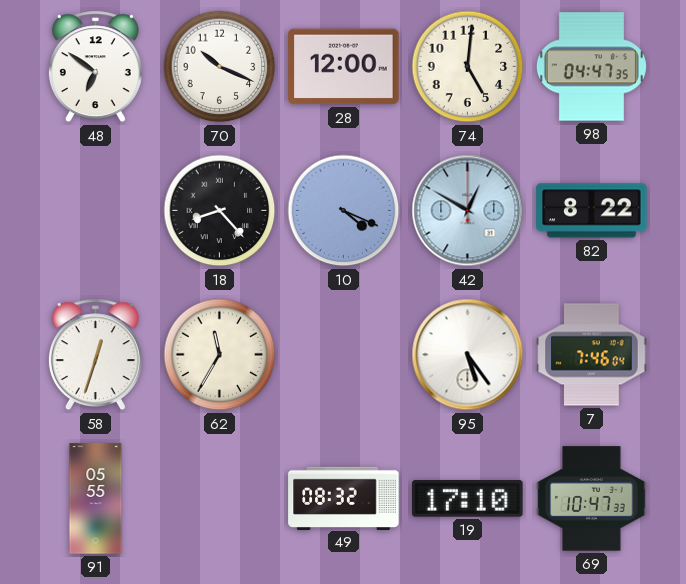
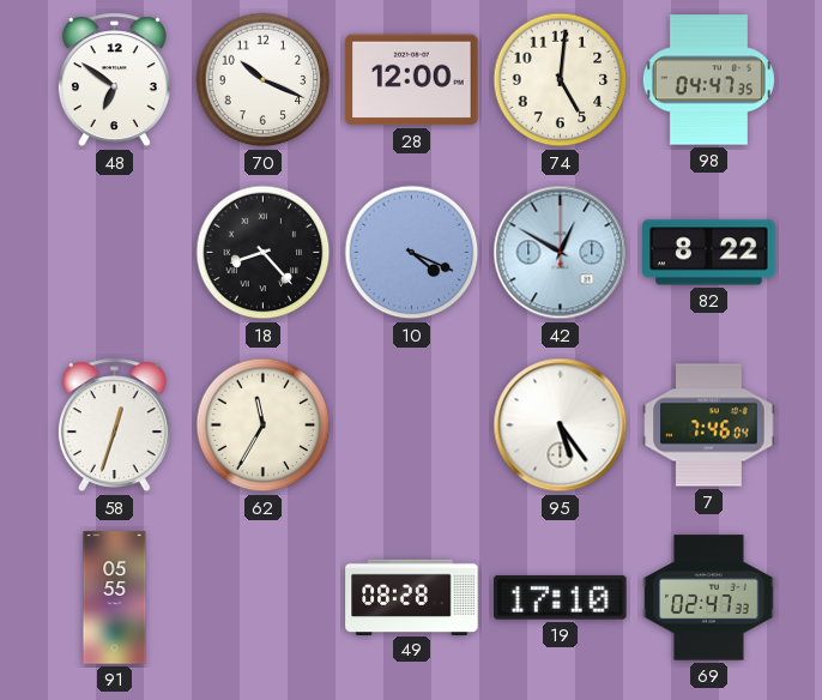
49: 08:32 -> 08:28
69: 10:47 -> 02:47
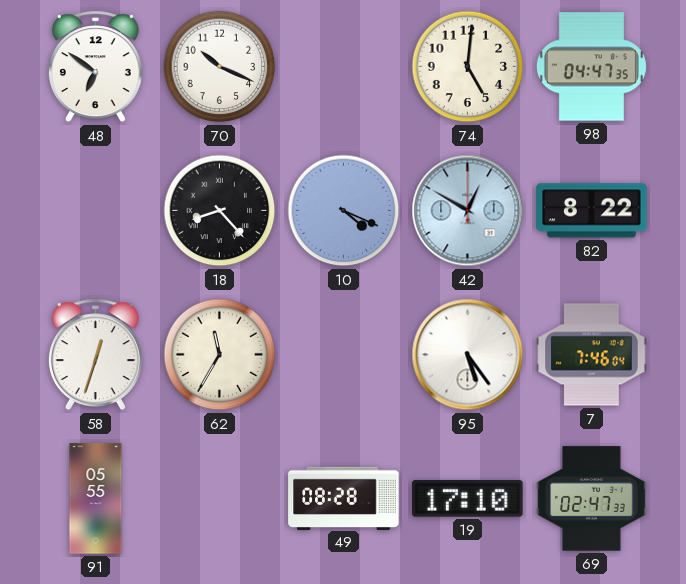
28: 12:00 -> none
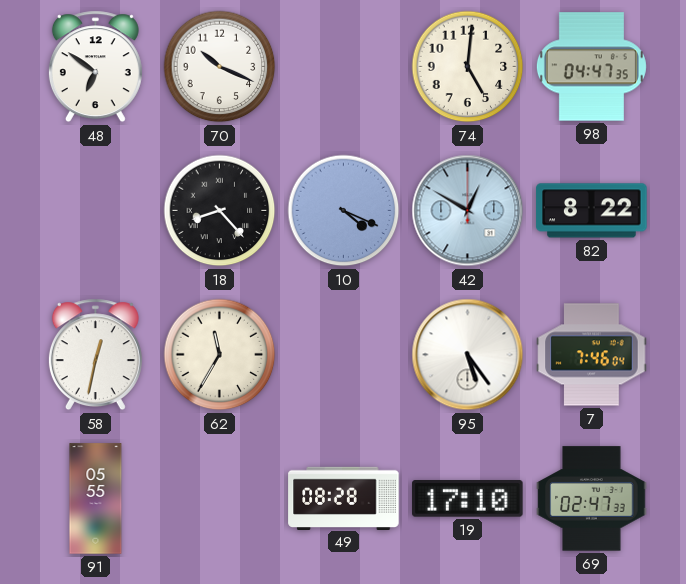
58: 12:33 -> 12:32
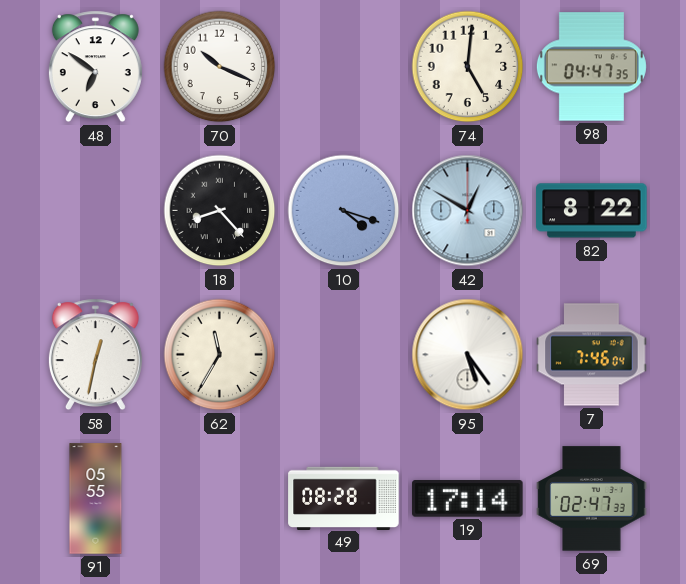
10: 4:19 -> 4:18
19: 17:10 -> 17:14
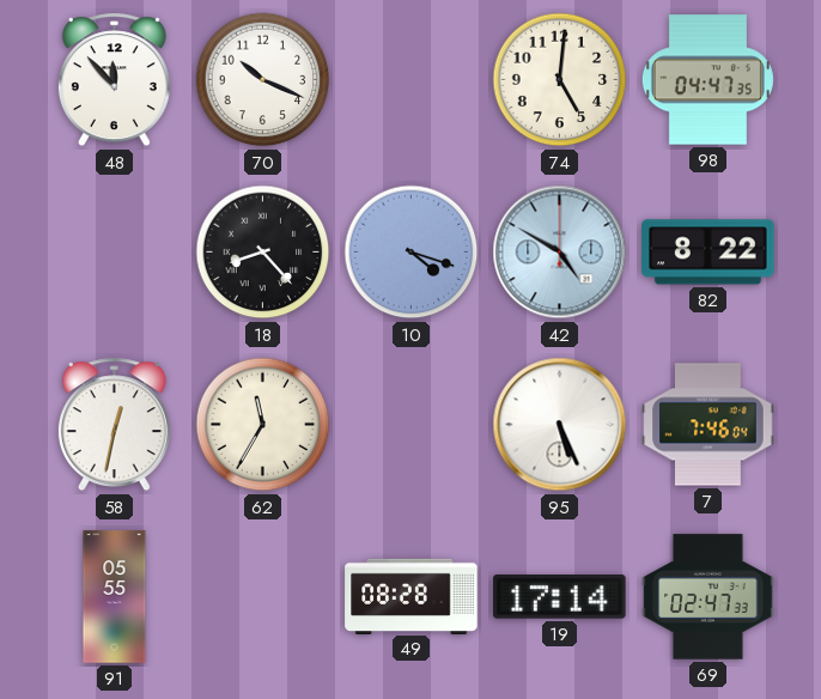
48: 6:51 -> 11:53
42: 12:50 -> 4:50
95: 5:24 -> 5:26
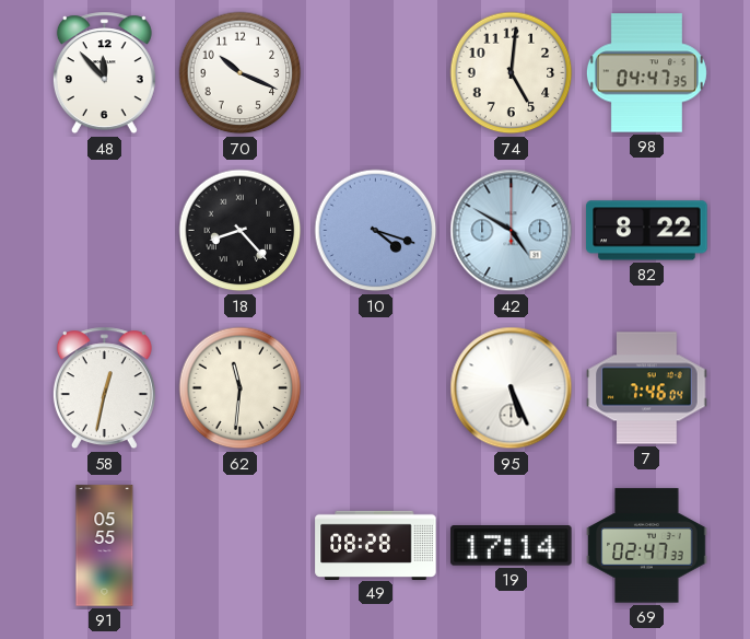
62: 11:35 -> 11:31
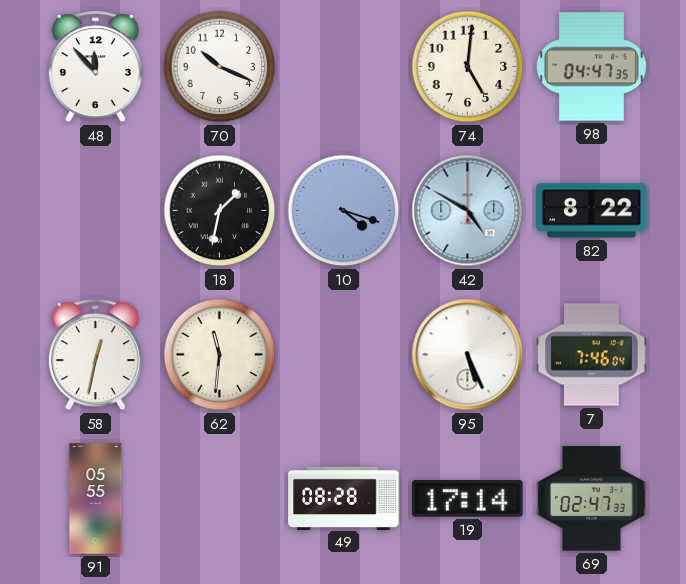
18: 8:23 -> 1:32
